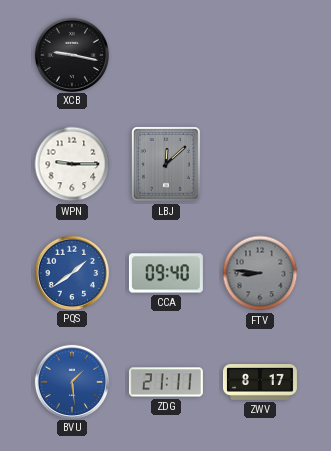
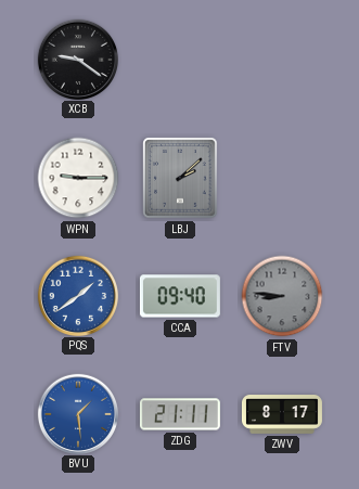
XCB: 9:17 -> 9:21
LBJ: 12:08 -> 2:08
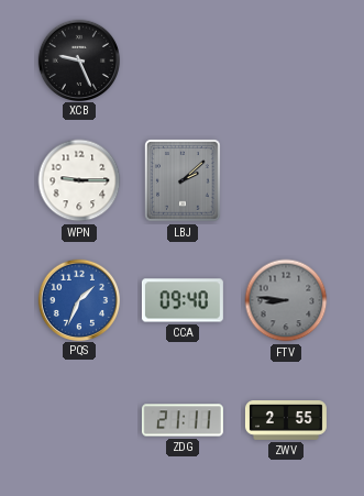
XCB: 9:21 -> 9:26
PQS: 1:39 -> 1:34
BVU: 1:29 -> none
ZWV: 8:17 -> 2:55
